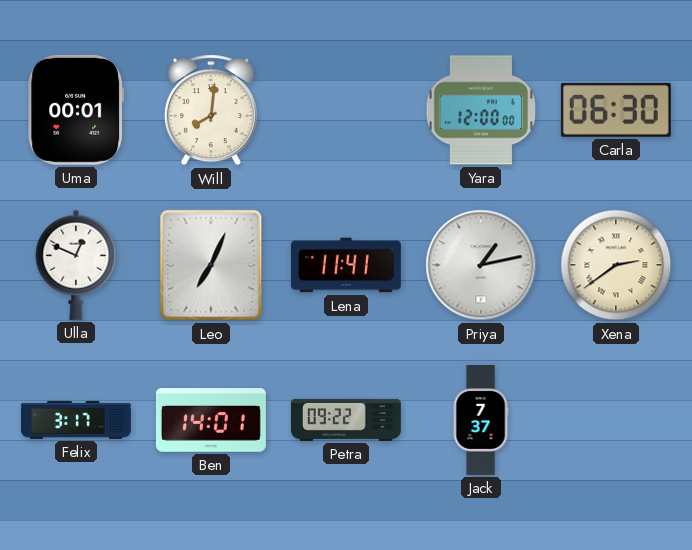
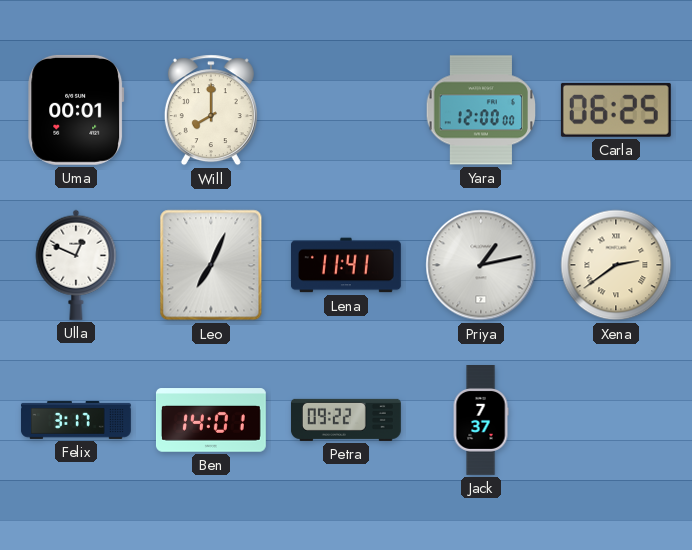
Will: 8:01 -> 8:00
Carla: 06:30 -> 06:25
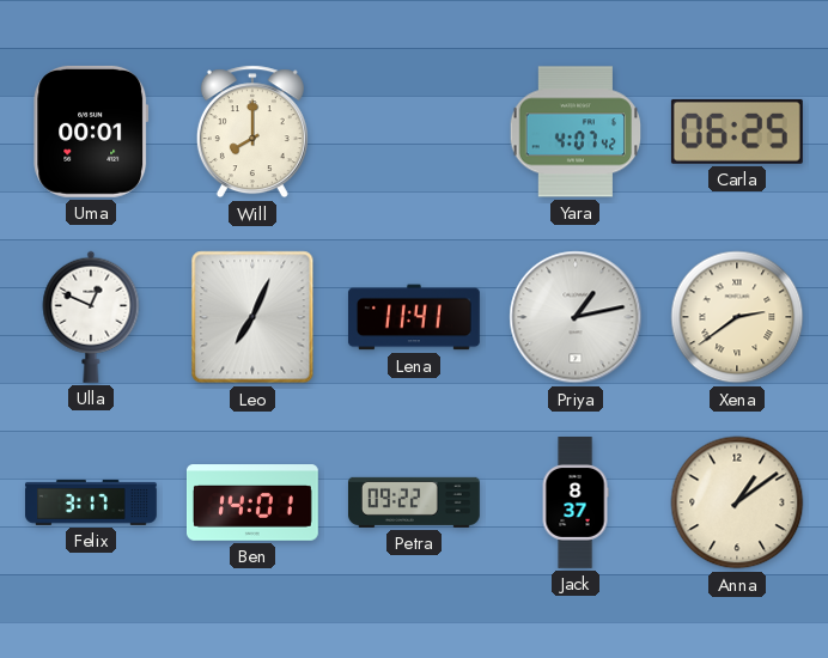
Yara: 12:00 -> 4:07
Jack: 7:37 -> 8:37
Anna: none -> 1:09
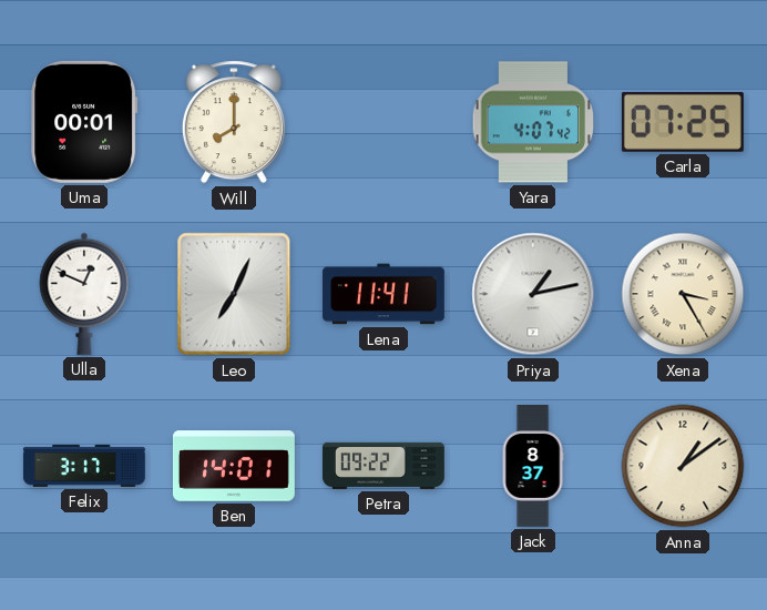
Carla: 06:25 -> 07:25
Xena: 2:39 -> 3:25
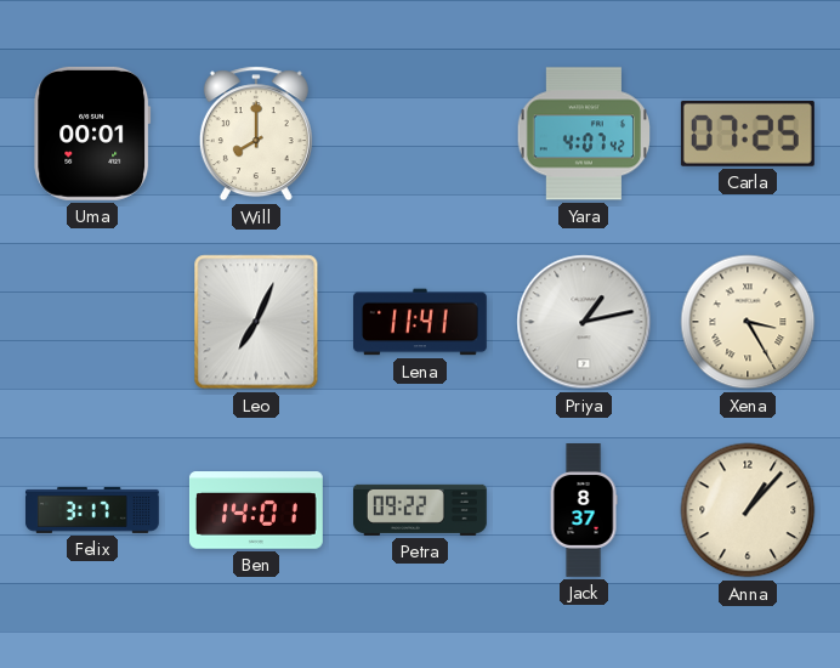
Ulla: 12:49 -> none
Anna: 1:09 -> 1:07
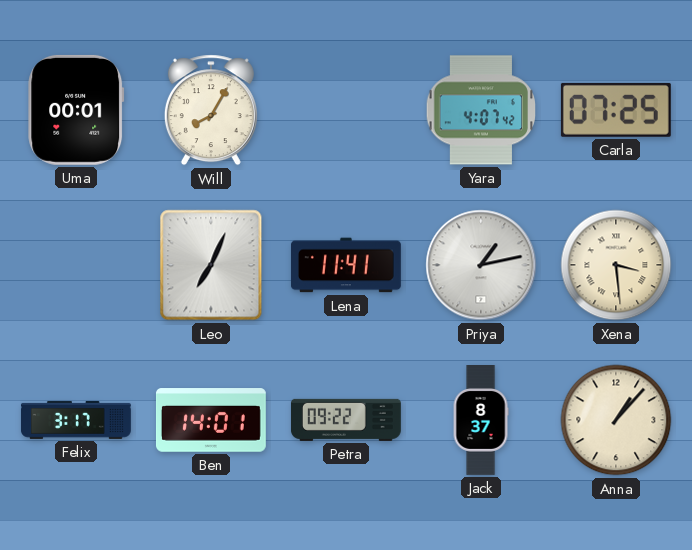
Will: 8:00 -> 8:05
Xena: 3:25 -> 3:29
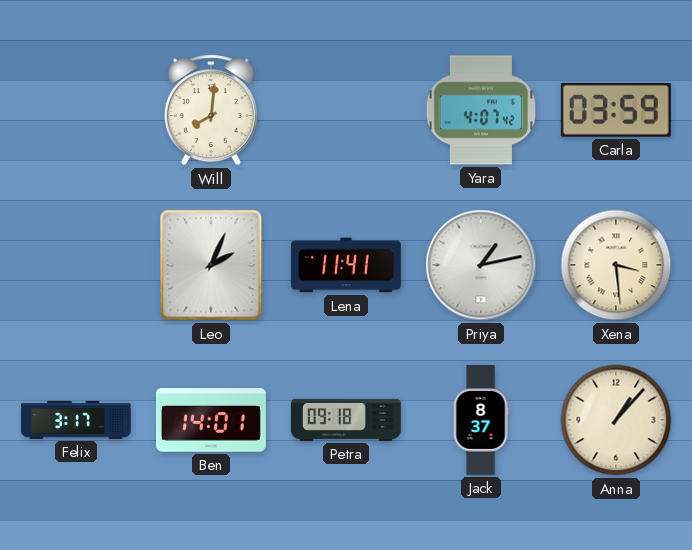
Uma: 00:01 -> none
Will: 8:05 -> 8:01
Carla: 07:25 -> 03:59
Leo: 7:04 -> 2:04
Petra: 09:22 -> 09:18
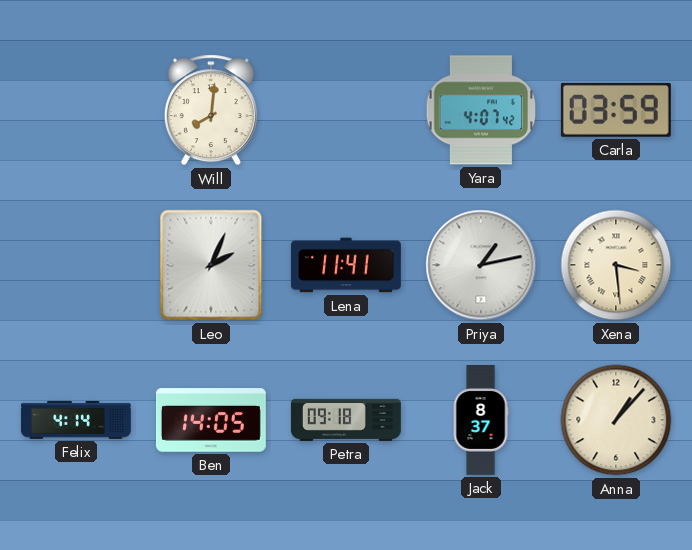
Felix: 3:17 -> 4:14
Ben: 14:01 -> 14:05
